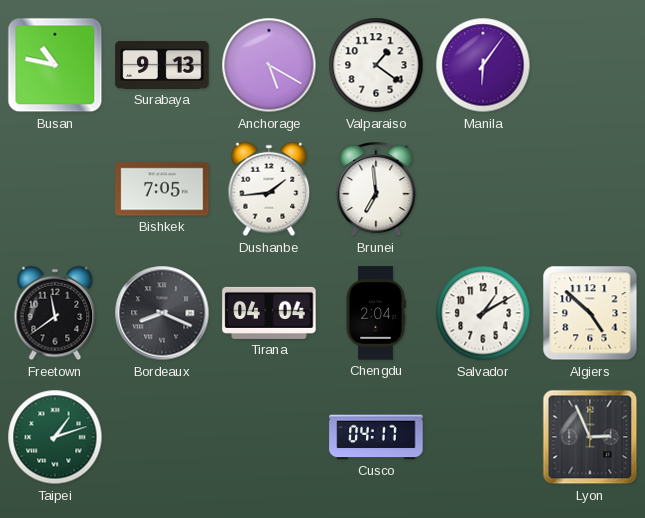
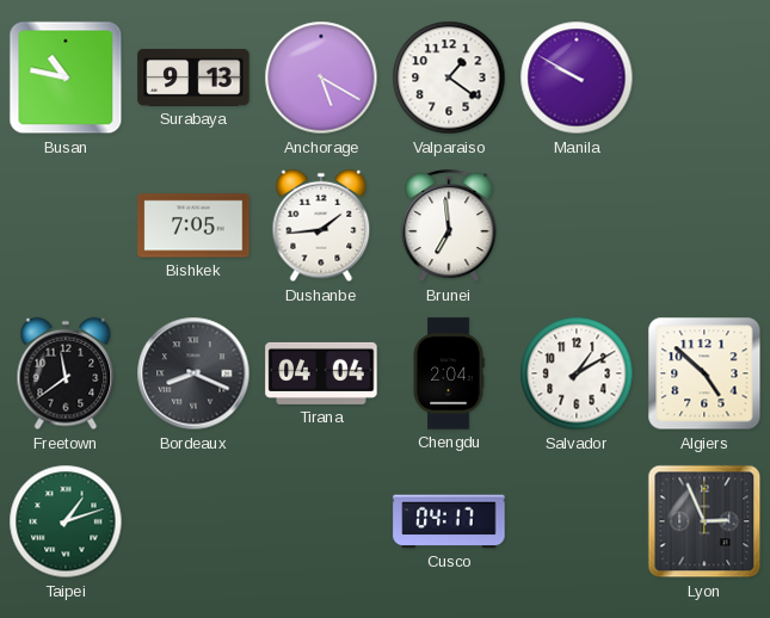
Manila: 6:06 -> 9:50
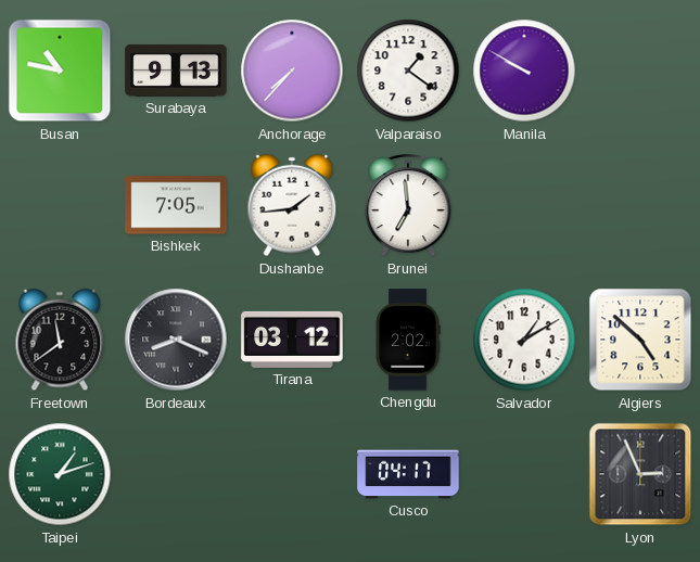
Anchorage: 5:20 -> 7:37
Tirana: 04:04 -> 03:12
Chengdu: 2:04 -> 2:02
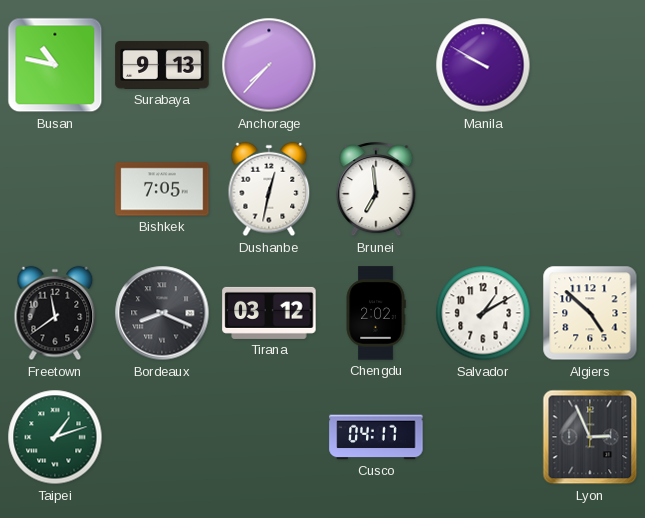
Valparaiso: 1:21 -> none
Dushanbe: 1:44 -> 12:32
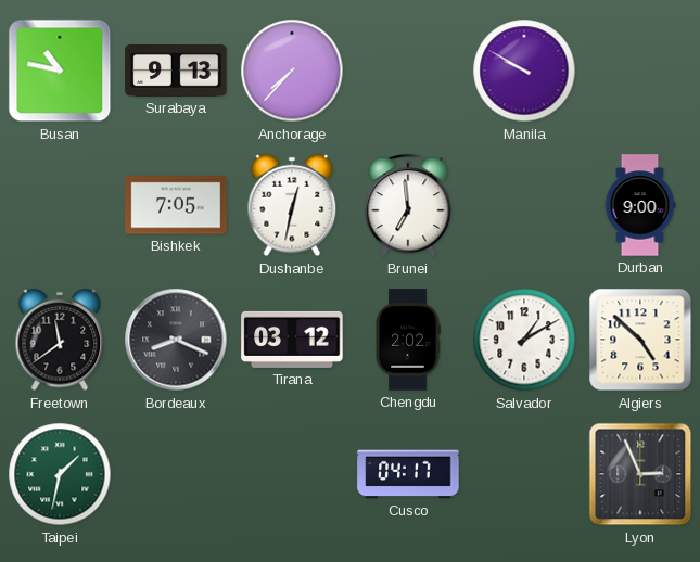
Durban: none -> 9:00
Taipei: 1:12 -> 1:32
